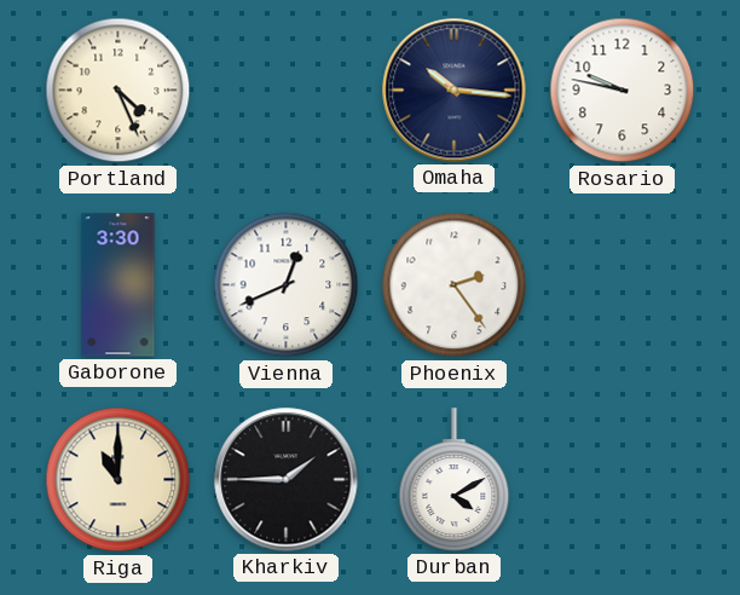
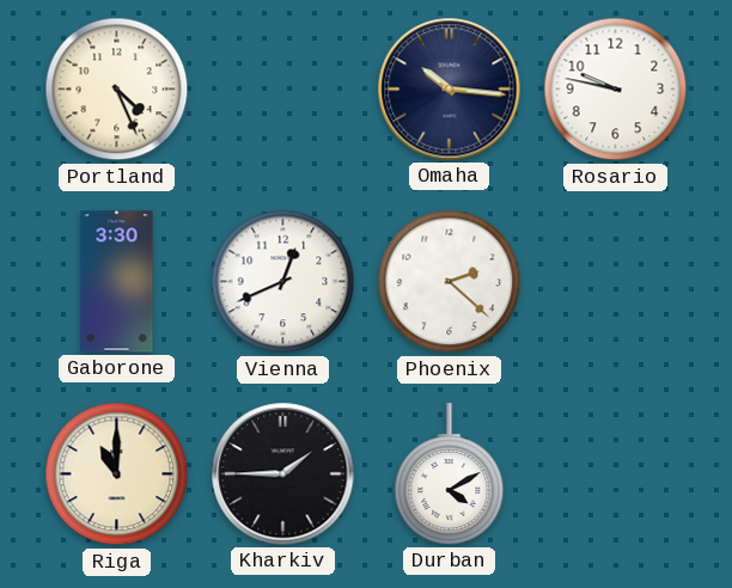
Phoenix: 2:24 -> 2:22
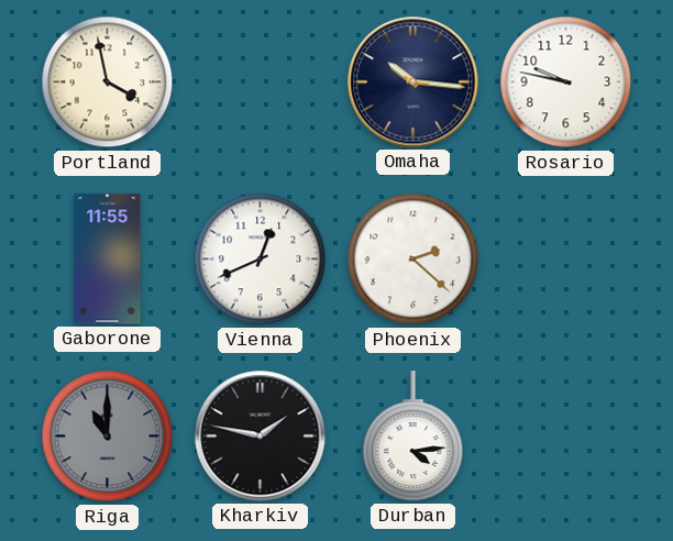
Portland: 4:26 -> 3:58
Gaborone: 3:30 -> 11:55
Riga dial: cream -> grey
Kharkiv: 1:45 -> 1:47
Durban: 4:10 -> 4:14
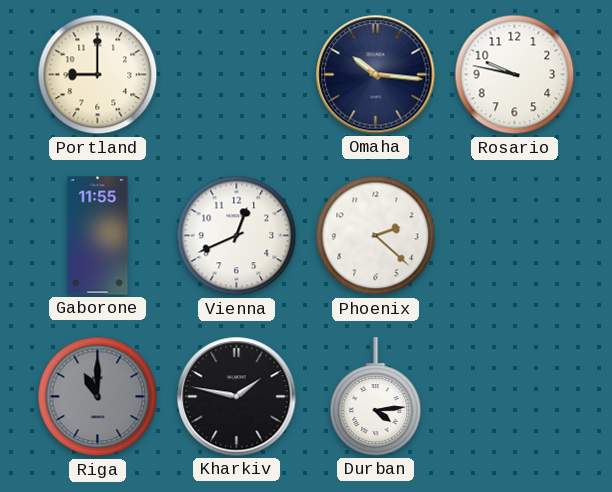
Portland: 3:58 -> 9:00
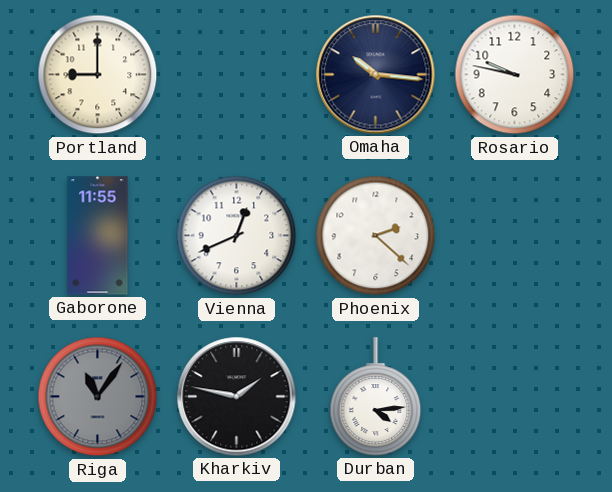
Riga: 11:00 -> 11:06
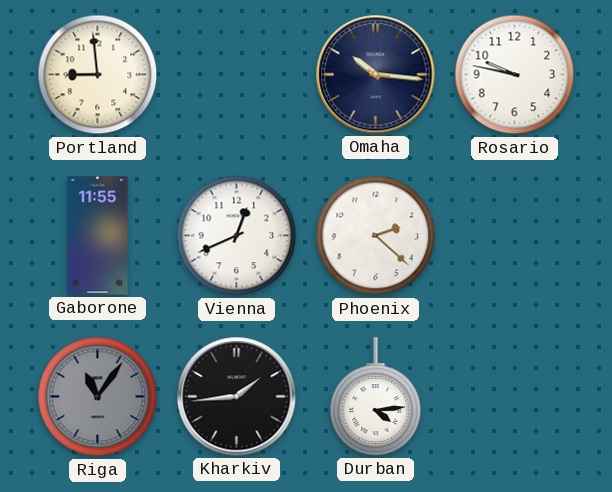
Portland: 9:00 -> 8:59
Kharkiv: 1:47 -> 1:44
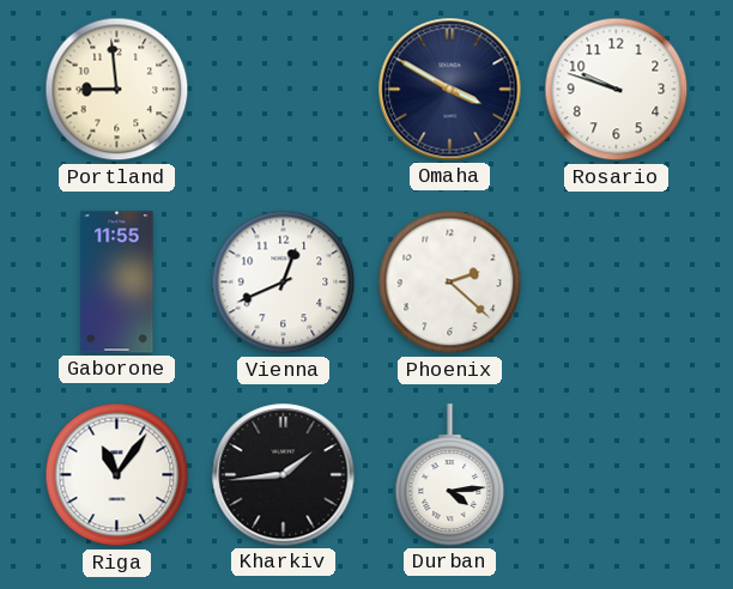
Omaha: 10:16 -> 3:50
Rosario: 9:47 -> 9:48
Riga dial: grey -> white
